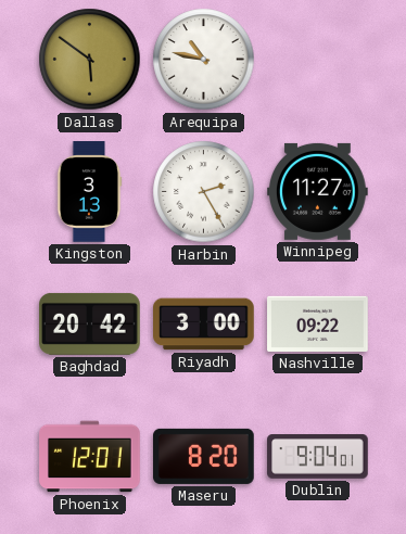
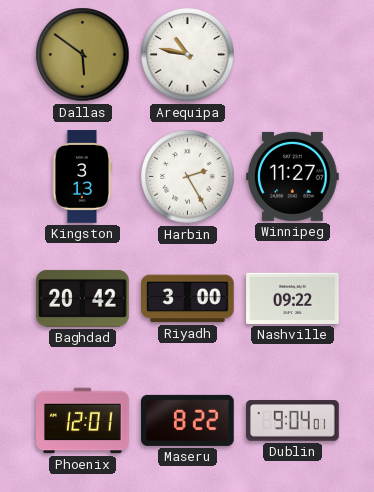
Maseru: 8:20 -> 8:22
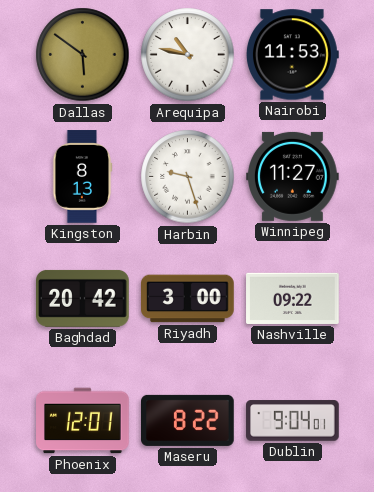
Nairobi: none -> 11:53
Kingston: 3:13 -> 8:13
Harbin: 2:25 -> 9:27
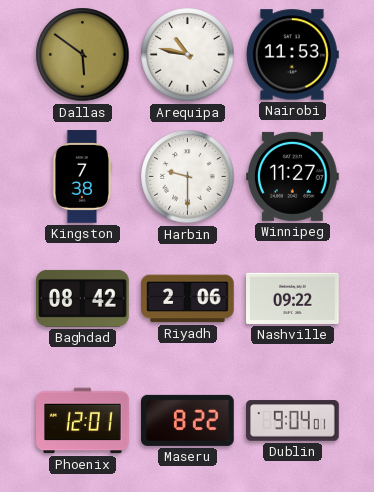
Kingston: 8:13 -> 7:38
Harbin: 9:27 -> 9:30
Baghdad: 20:42 -> 08:42
Riyadh: 3:00 -> 2:06
